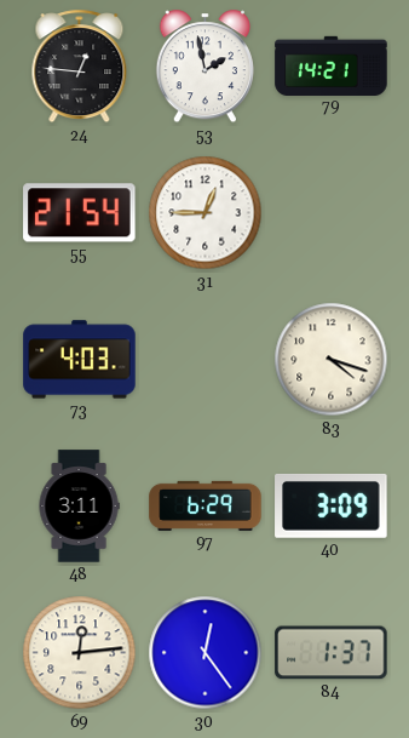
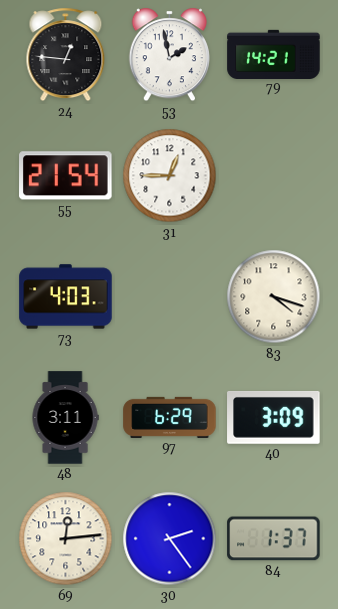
30: 12:24 -> 2:24
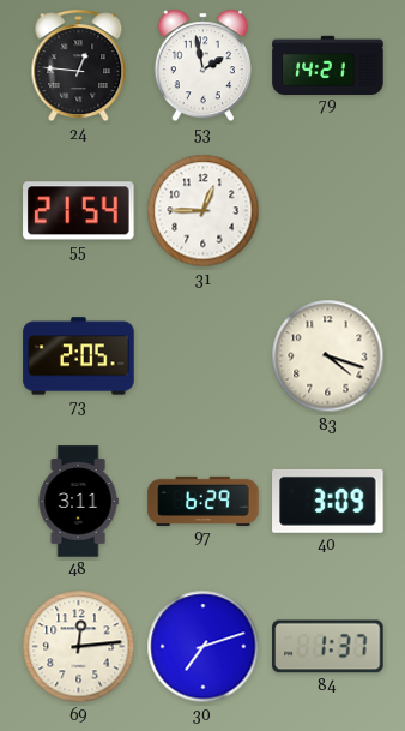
73: 4:03 -> 2:05
30: 2:24 -> 7:12
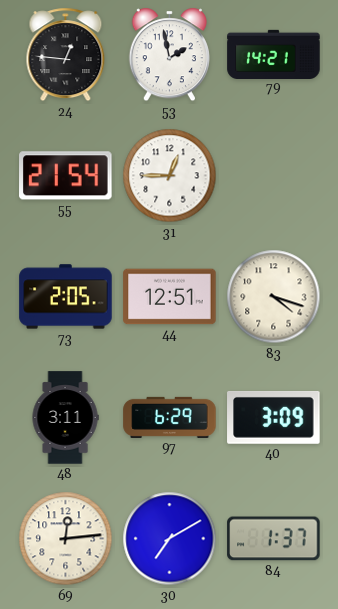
44: none -> 12:51
30: 7:12 -> 7:10
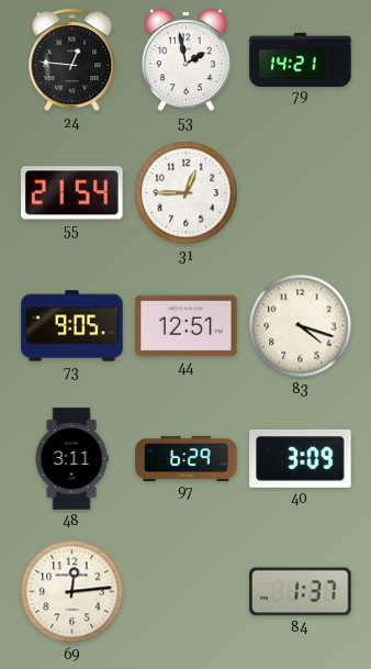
73: 2:05 -> 9:05
30: 7:10 -> none
